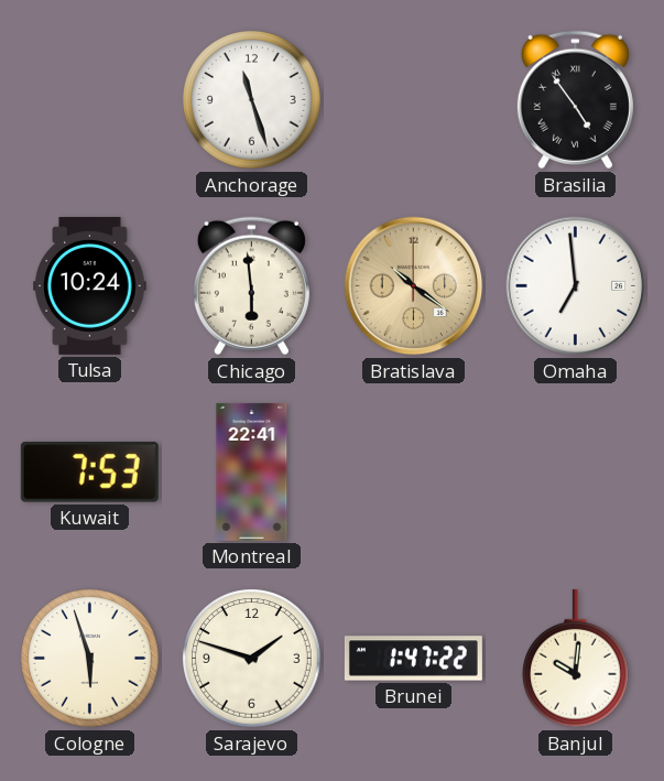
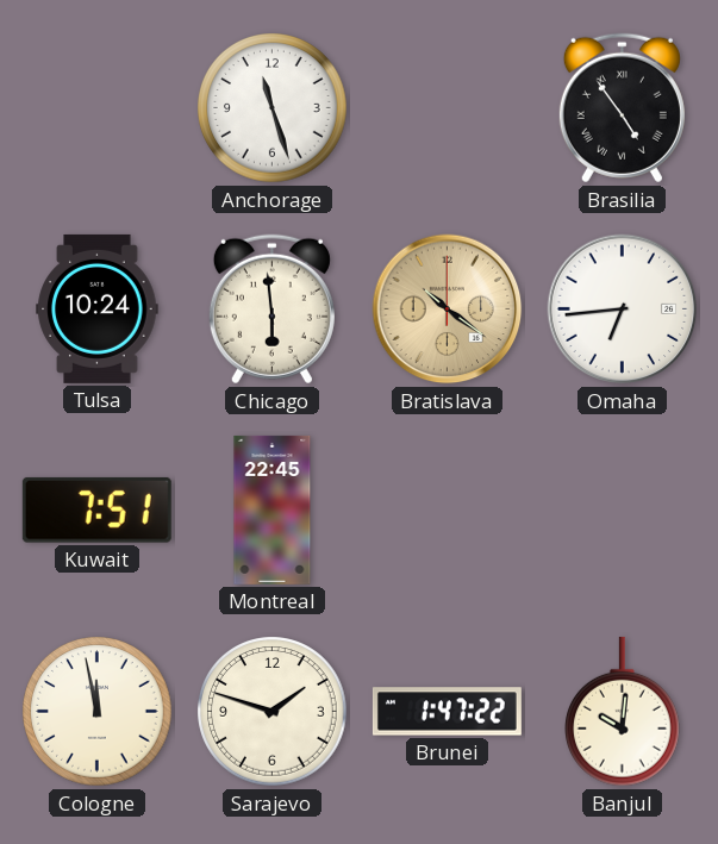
Omaha: 6:59 -> 6:44
Kuwait: 7:53 -> 7:51
Montreal: 22:41 -> 22:45
Cologne: 5:57 -> 11:58
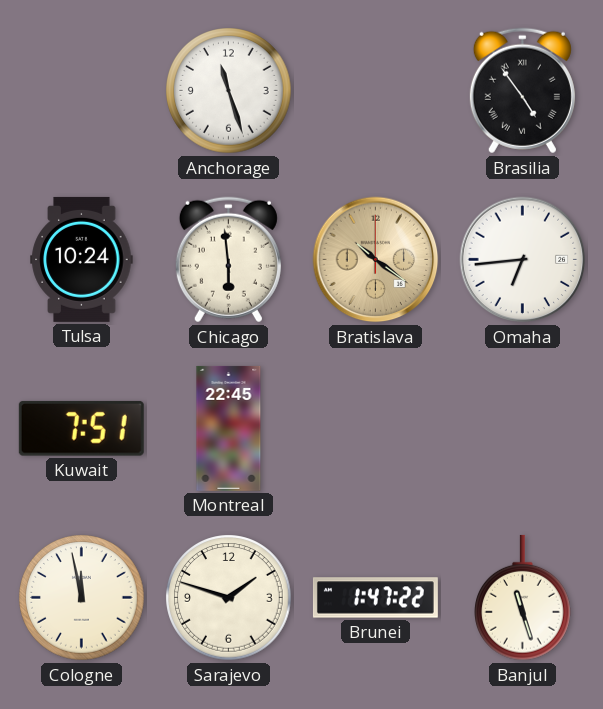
Banjul: 10:01 -> 11:27
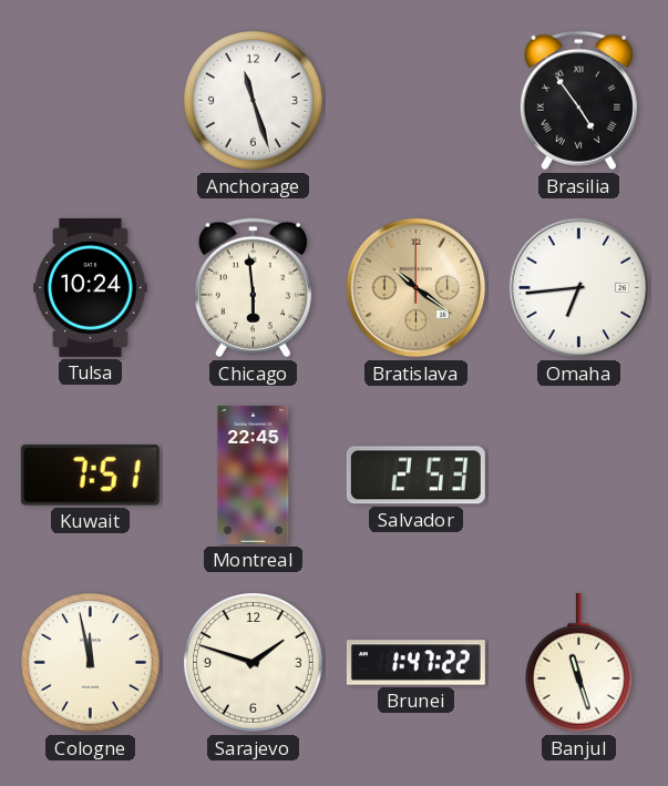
Salvador: none -> 2:53
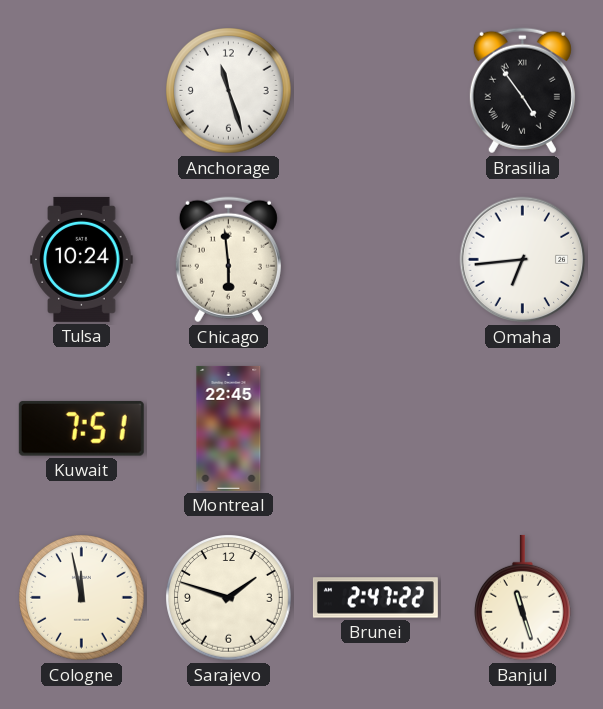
Bratislava: 10:21 -> none
Salvador: 2:53 -> none
Brunei: 1:47 -> 2:47
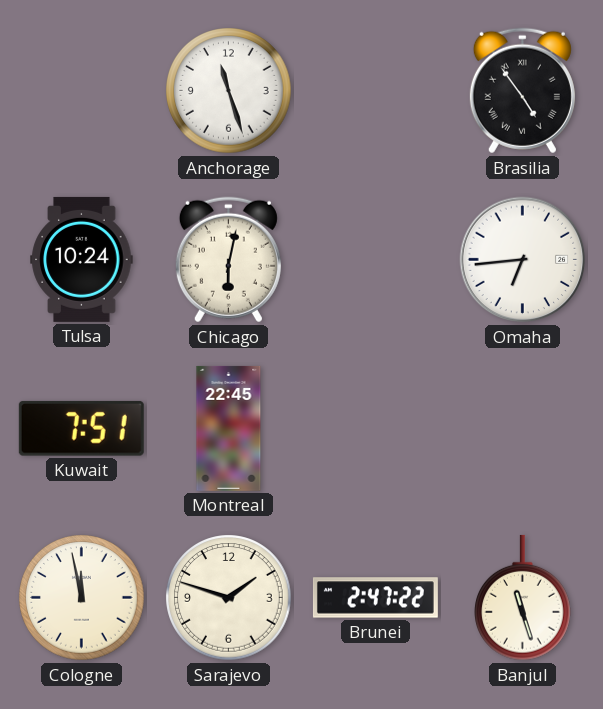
Chicago: 5:59 -> 6:02
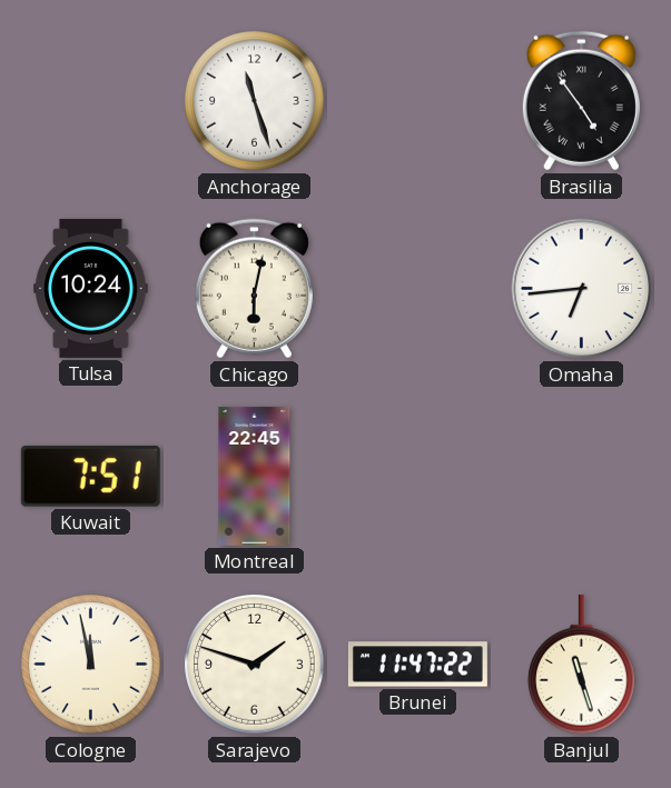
Brunei: 2:47 -> 11:47
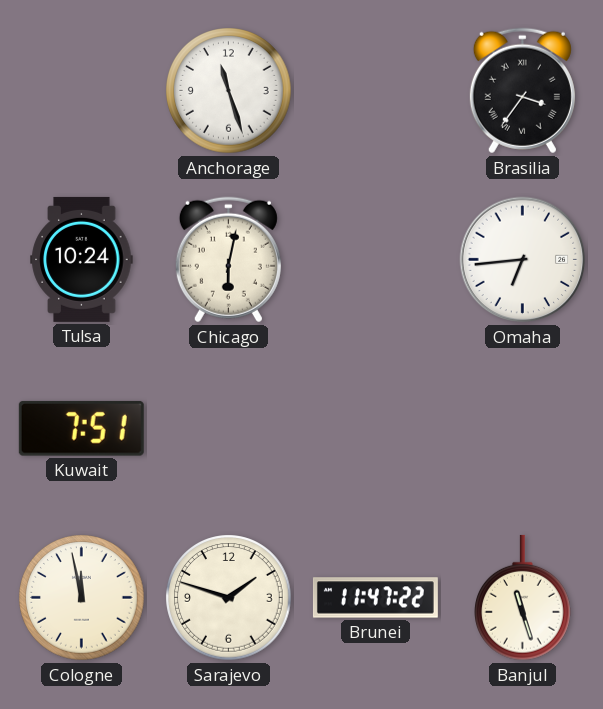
Brasilia: 4:54 -> 3:36
Montreal: 22:45 -> none
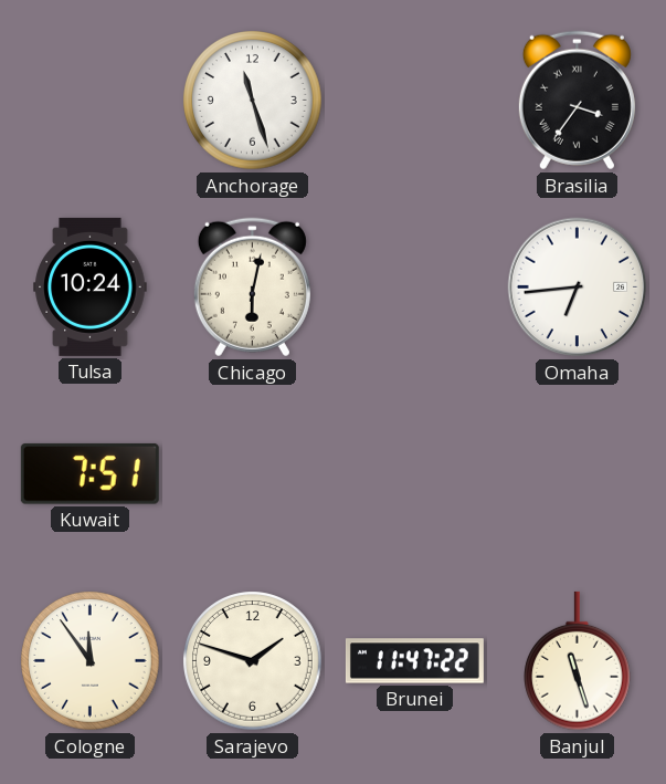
Cologne: 11:58 -> 11:54
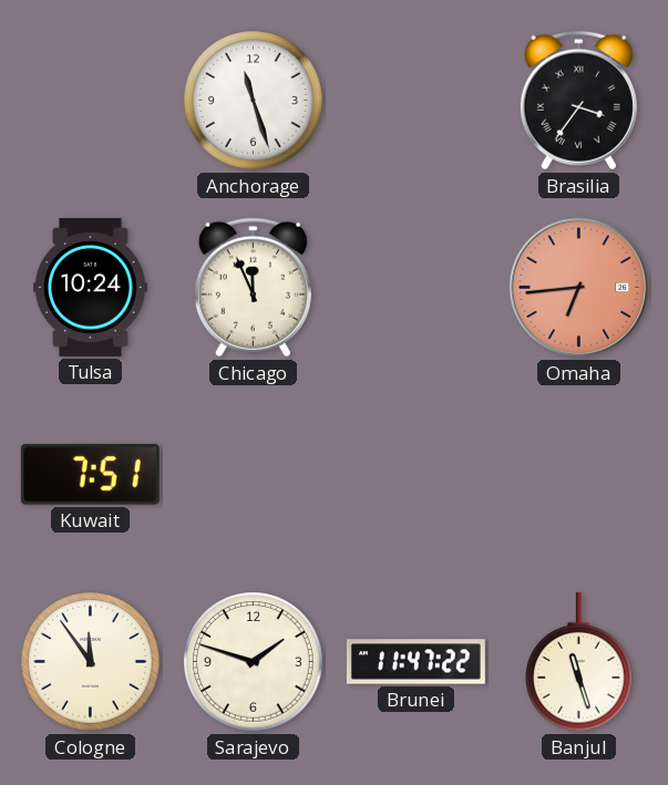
Chicago: 6:02 -> 11:56
Omaha dial: white -> salmon
